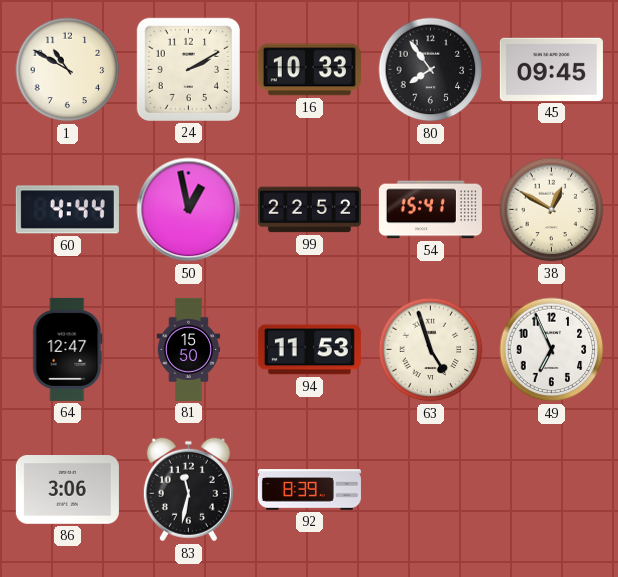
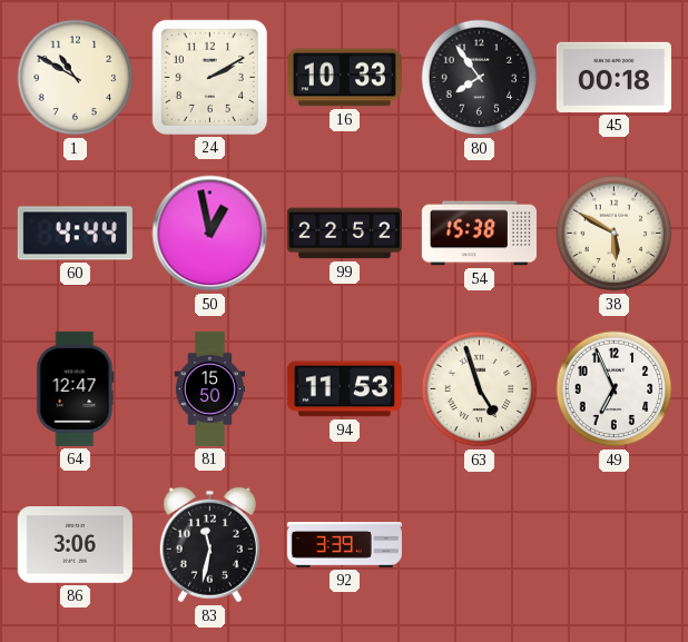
45: 09:45 -> 00:18
54: 15:41 -> 15:38
38: 12:50 -> 5:50
92: 8:39 -> 3:39
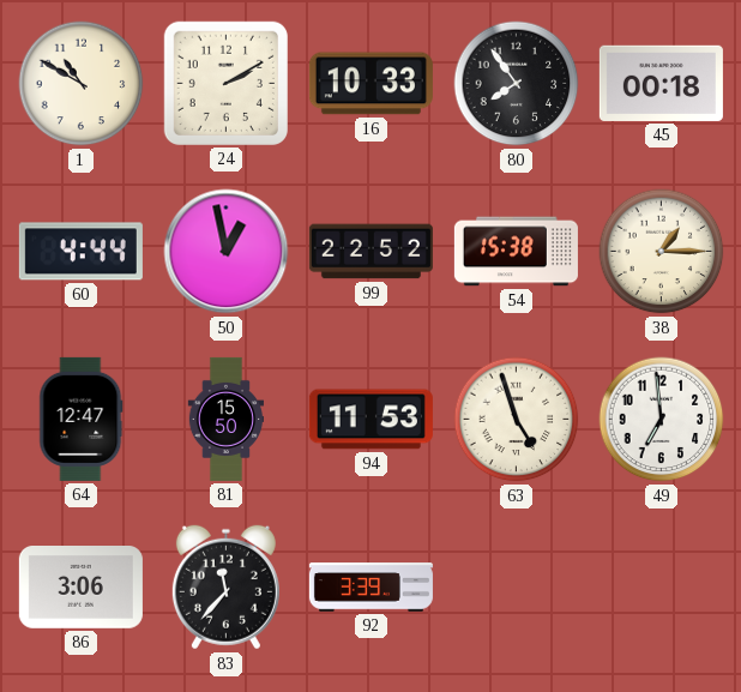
38: 5:50 -> 1:15
49: 6:56 -> 6:59
83: 11:32 -> 11:37
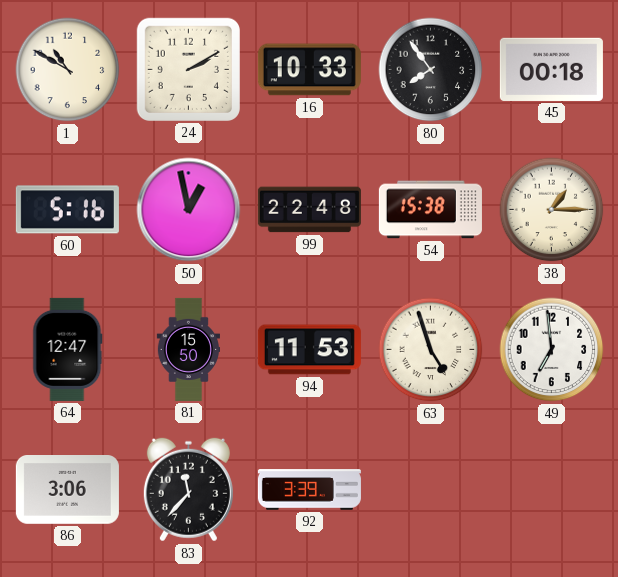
60: 4:44 -> 5:16
99: 22:52 -> 22:48
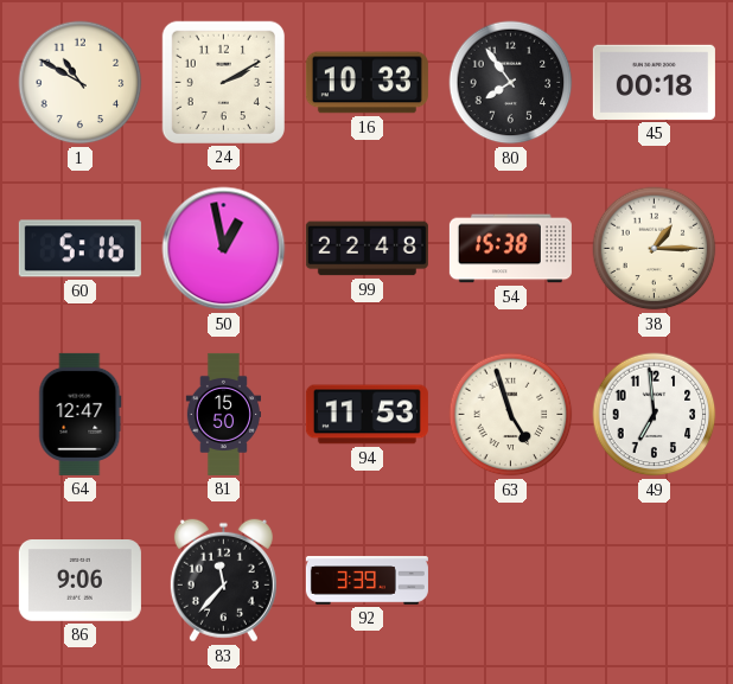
86: 3:06 -> 9:06
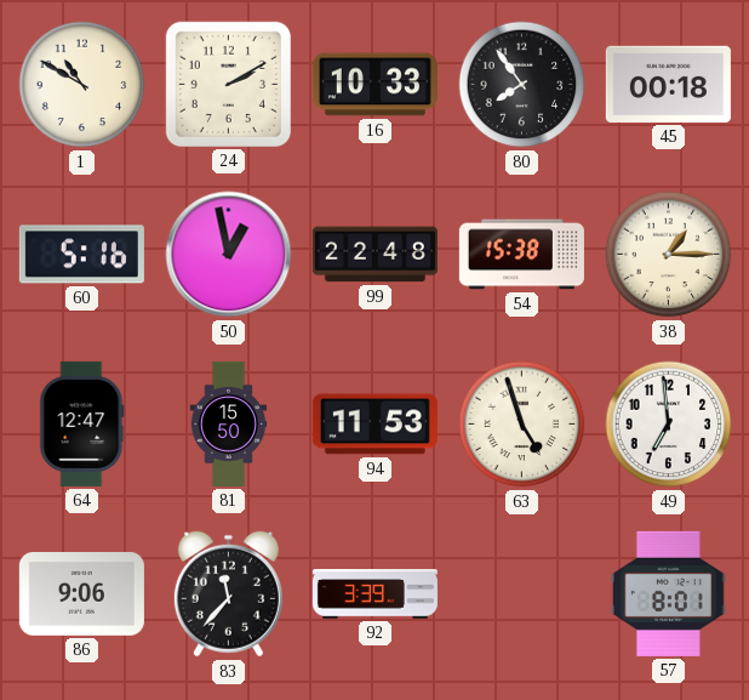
57: none -> 8:01
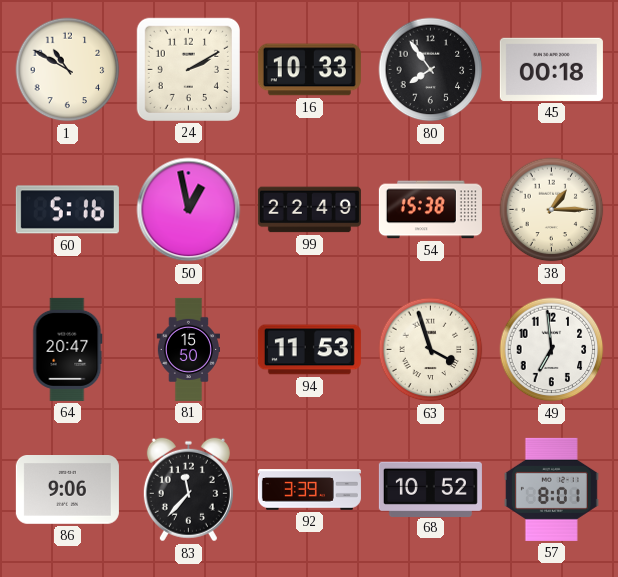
99: 22:48 -> 22:49
64: 12:47 -> 20:47
63: 4:57 -> 3:57
68: none -> 10:52
